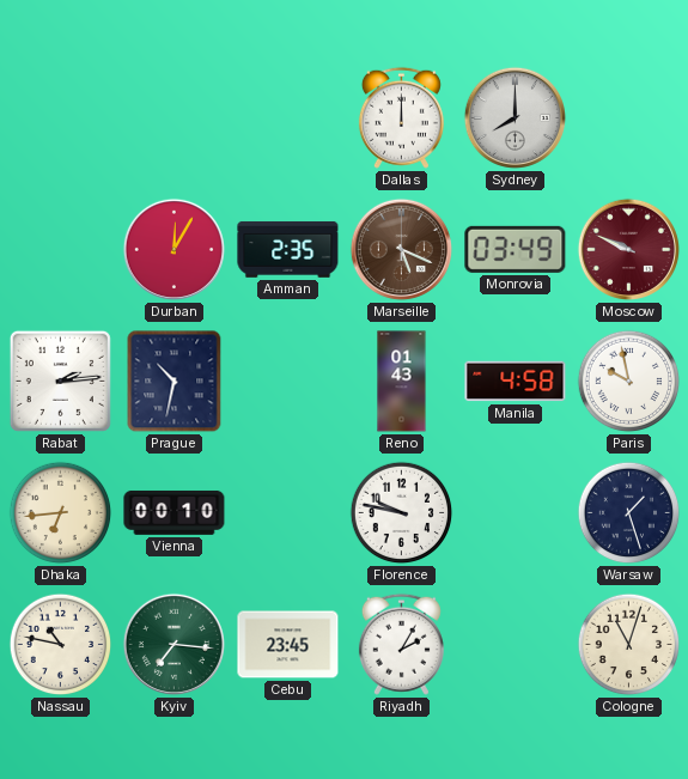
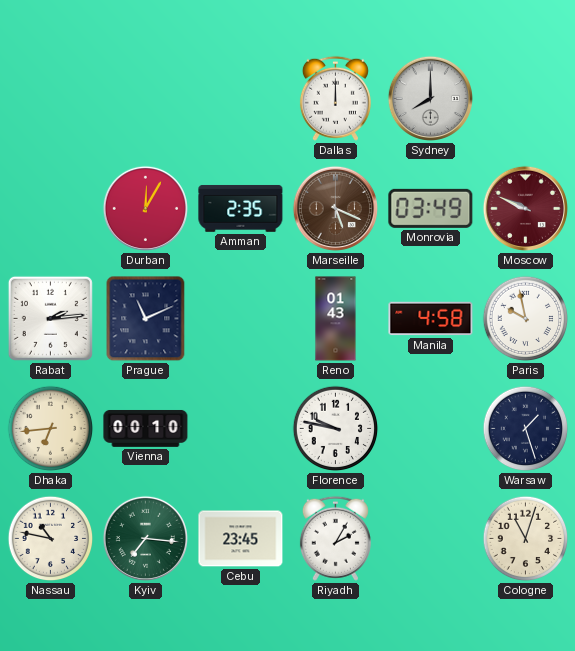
Prague: 10:32 -> 11:11
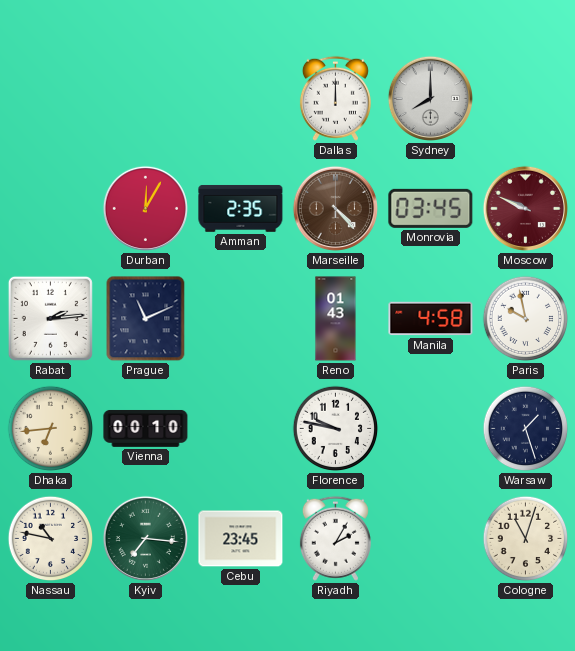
Marseille: 5:19 -> 4:23
Monrovia: 03:49 -> 03:45
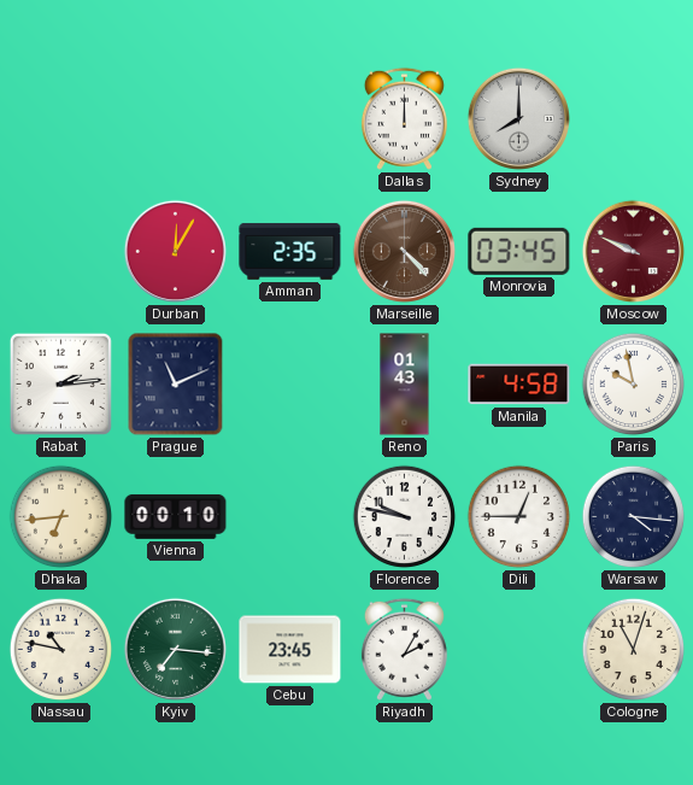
Dili: none -> 12:45
Warsaw: 1:27 -> 4:16
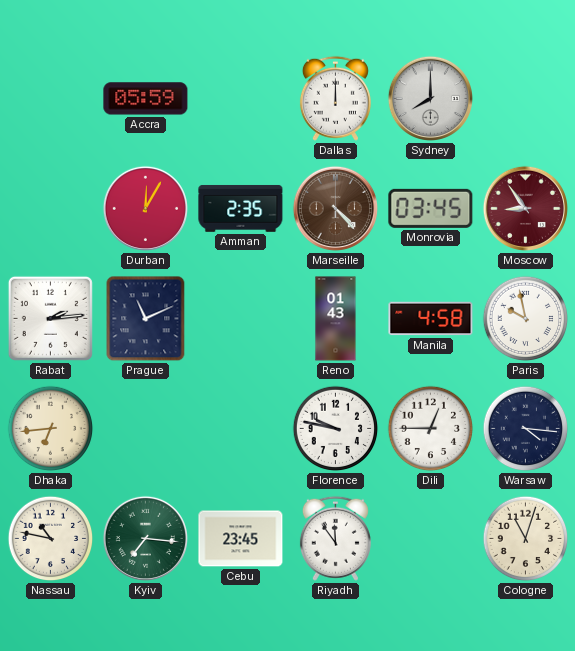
Accra: none -> 05:59
Moscow: 9:49 -> 8:54
Vienna: 00:10 -> none
Riyadh: 2:05 -> 11:54
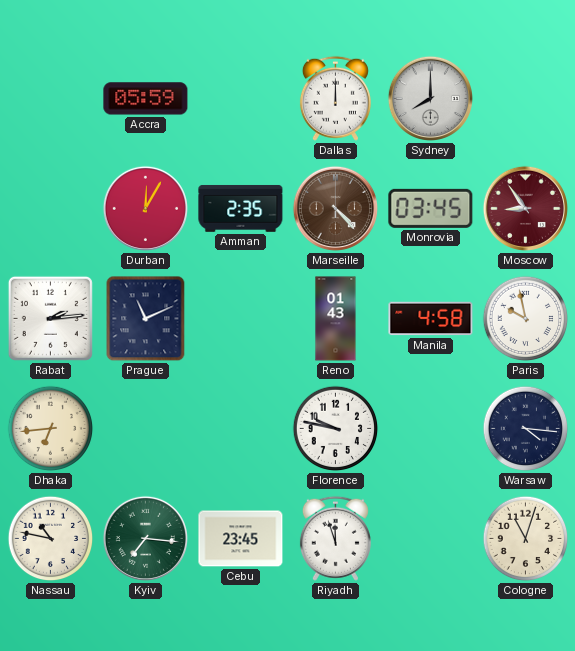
Dili: 12:45 -> none
Riyadh: 11:54 -> 11:57
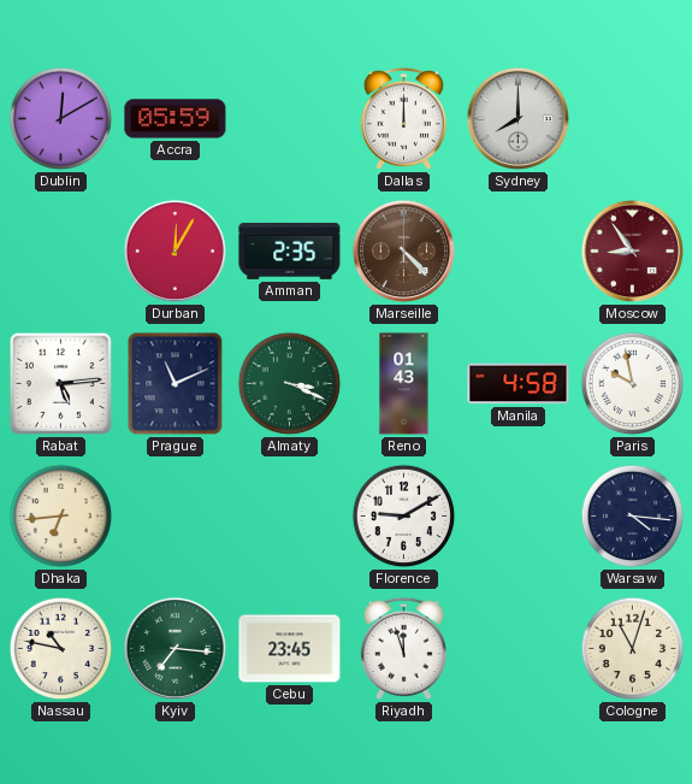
Dublin: none -> 12:10
Monrovia: 03:45 -> none
Rabat: 2:14 -> 5:14
Almaty: none -> 3:19
Florence: 9:47 -> 9:10
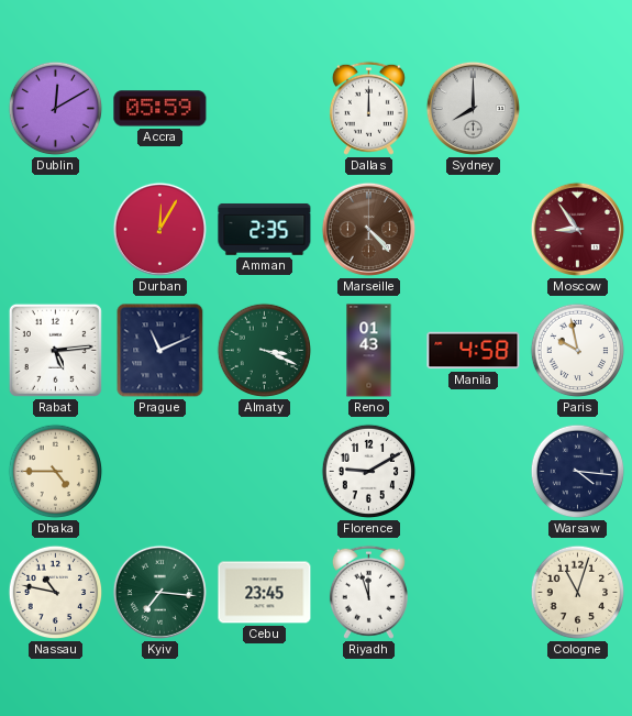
Dhaka: 6:44 -> 4:45
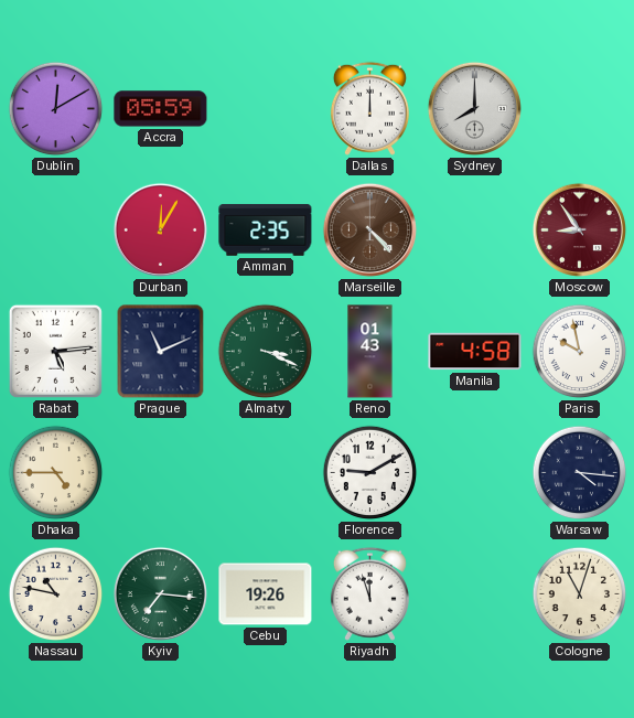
Cebu: 23:45 -> 19:26
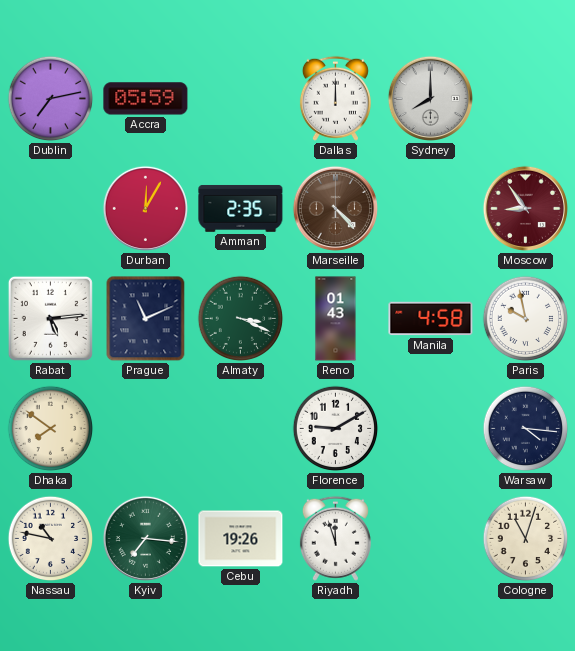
Dublin: 12:10 -> 7:13
Dhaka: 4:45 -> 7:51
